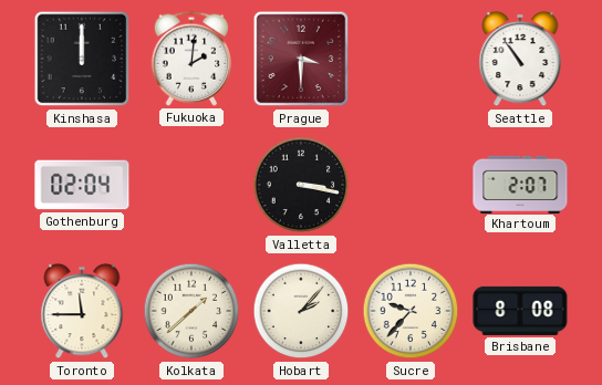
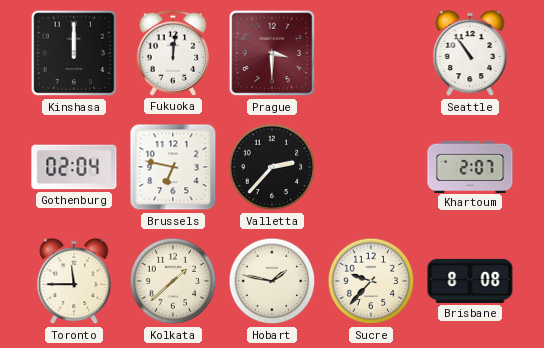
Fukuoka: 2:01 -> 12:01
Brussels: none -> 6:47
Valletta: 3:17 -> 2:37
Hobart: 2:07 -> 1:47
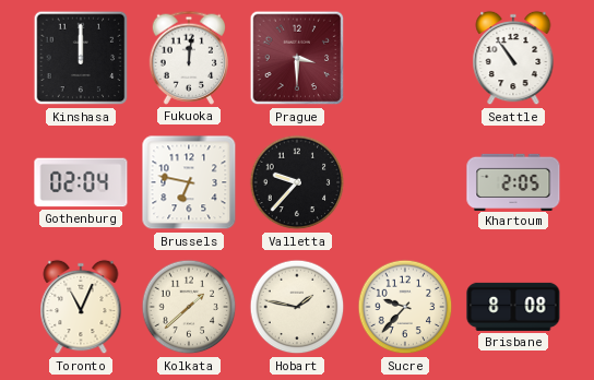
Valletta: 2:37 -> 9:37
Khartoum: 2:07 -> 2:05
Toronto: 11:45 -> 11:04
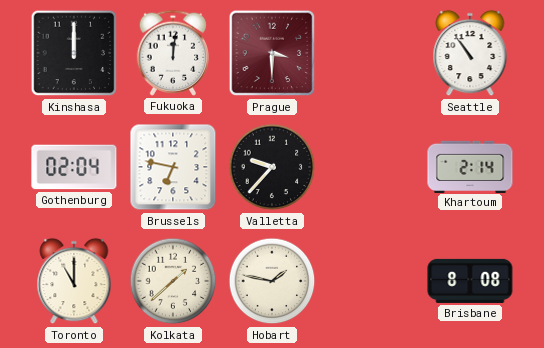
Khartoum: 2:05 -> 2:14
Toronto: 11:04 -> 11:00
Sucre: 9:37 -> none
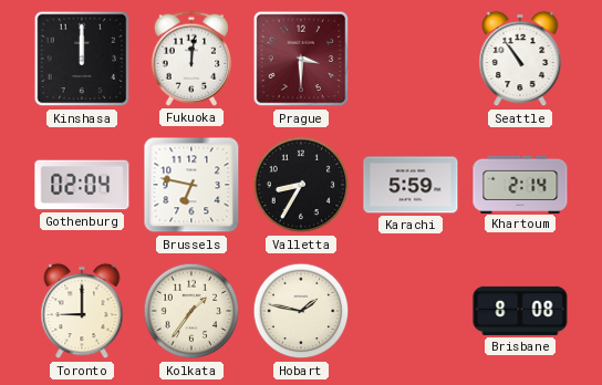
Valletta: 9:37 -> 8:35
Karachi: none -> 5:59
Toronto: 11:00 -> 9:00
Kolkata: 1:38 -> 1:36
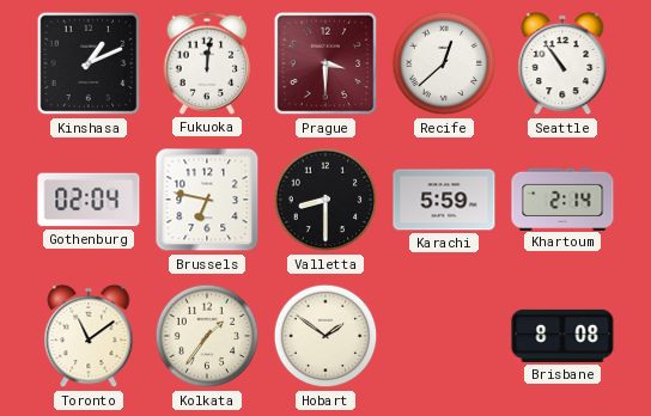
Kinshasa: 12:00 -> 1:11
Recife: none -> 12:38
Valletta: 8:35 -> 8:30
Toronto: 9:00 -> 11:09
Hobart: 1:47 -> 1:51
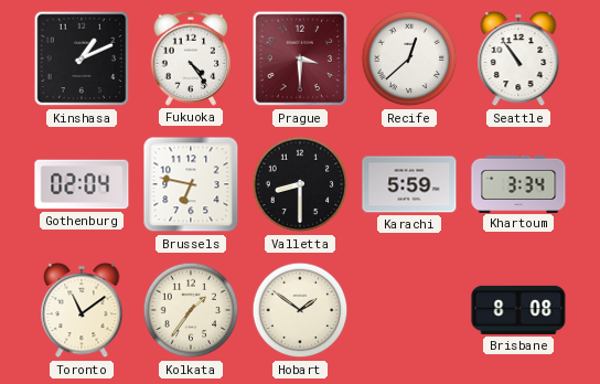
Fukuoka: 12:01 -> 4:24
Khartoum: 2:14 -> 3:34
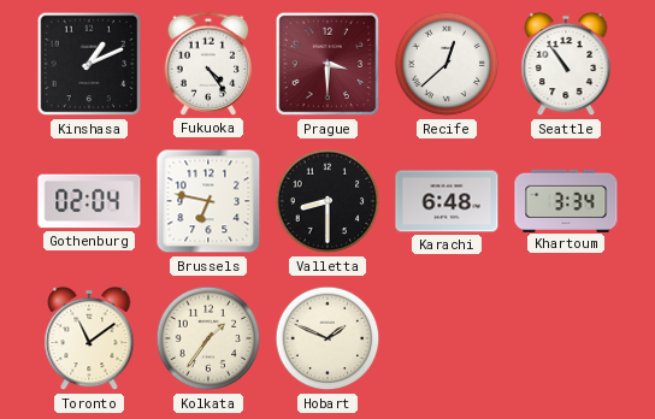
Karachi: 5:59 -> 6:48
Hobart: 1:51 -> 1:49
Brisbane: 8:08 -> none
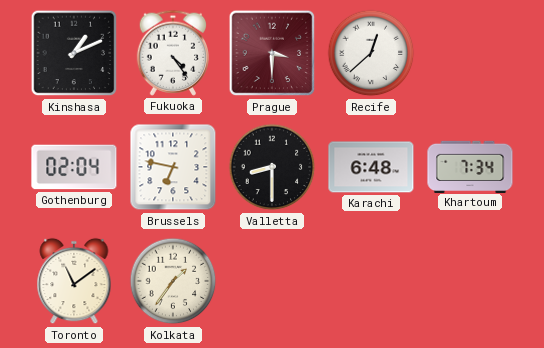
Seattle: 10:54 -> none
Khartoum: 3:34 -> 7:34
Hobart: 1:49 -> none
